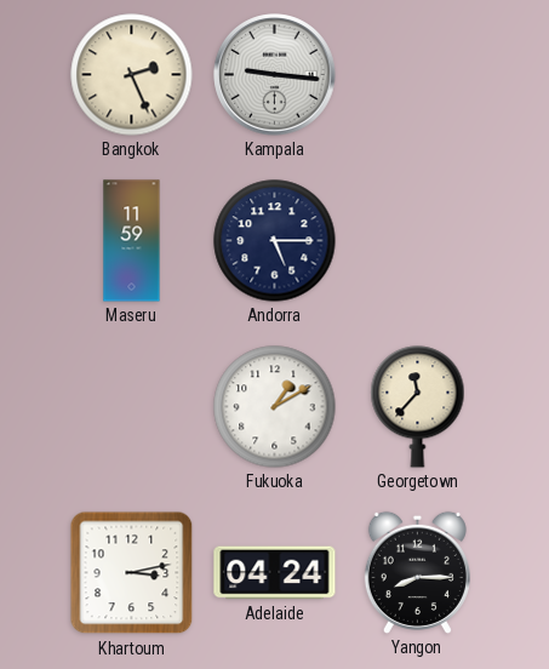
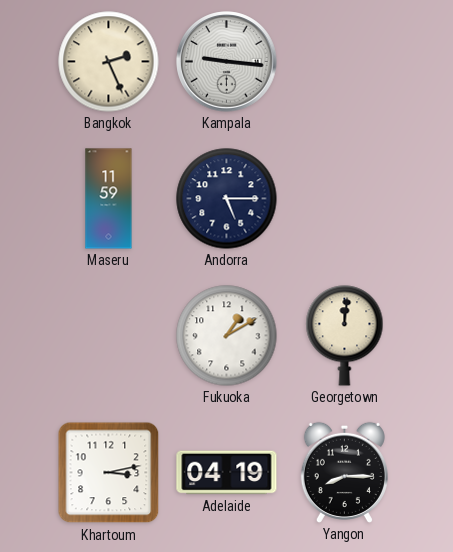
Georgetown: 11:37 -> 12:01
Adelaide: 04:24 -> 04:19
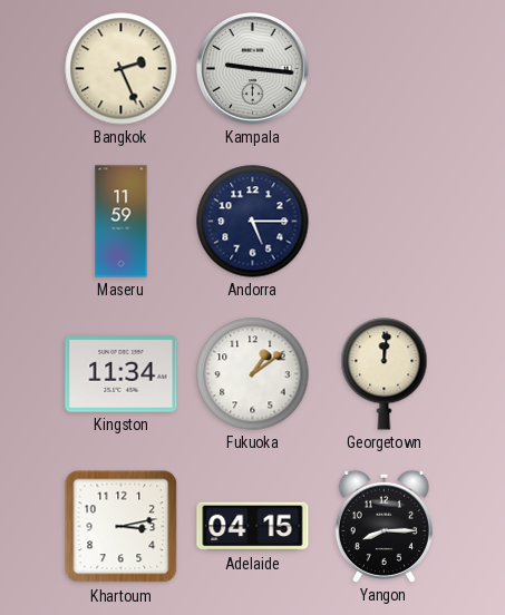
Kingston: none -> 11:34
Fukuoka: 1:10 -> 1:09
Adelaide: 04:19 -> 04:15
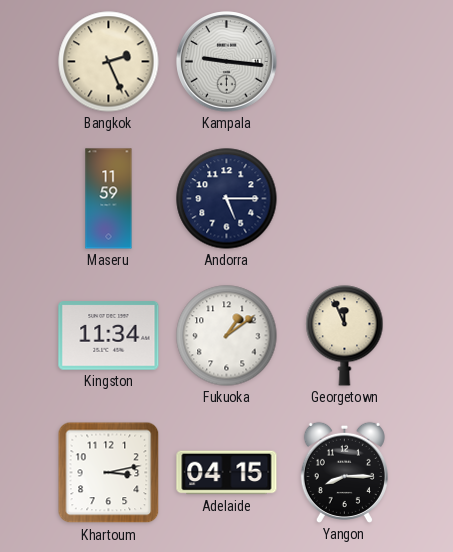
Georgetown: 12:01 -> 11:56
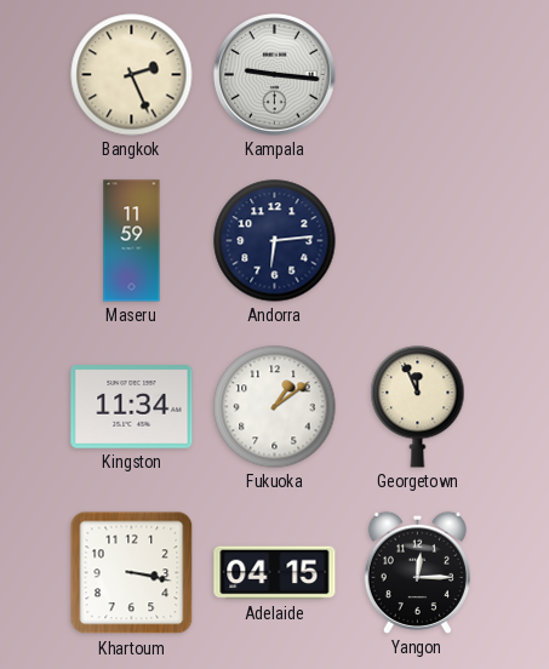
Andorra: 5:15 -> 6:14
Khartoum: 3:13 -> 3:17
Yangon: 8:15 -> 12:15
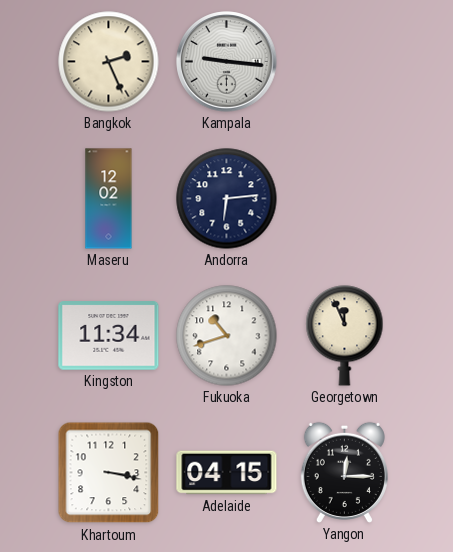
Maseru: 11:59 -> 12:02
Fukuoka: 1:09 -> 10:42
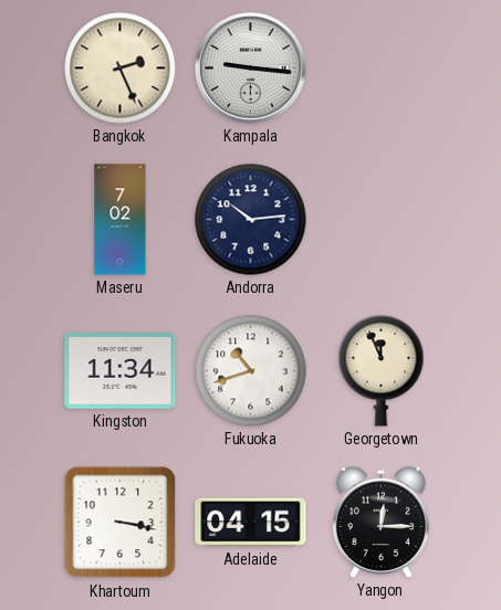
Maseru: 12:02 -> 7:02
Andorra: 6:14 -> 10:14
